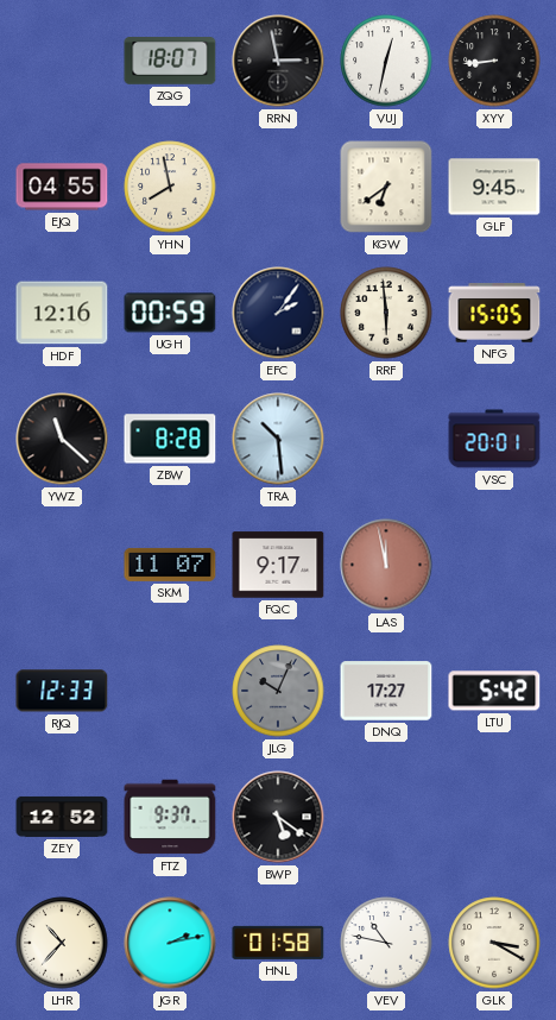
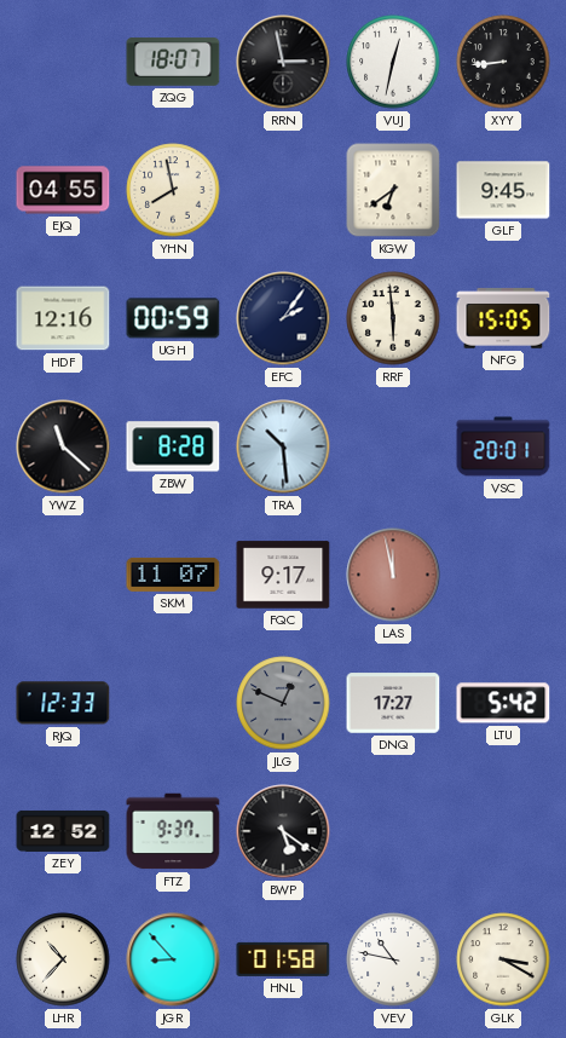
JLG: 10:04 -> 12:49
JGR: 2:13 -> 8:53
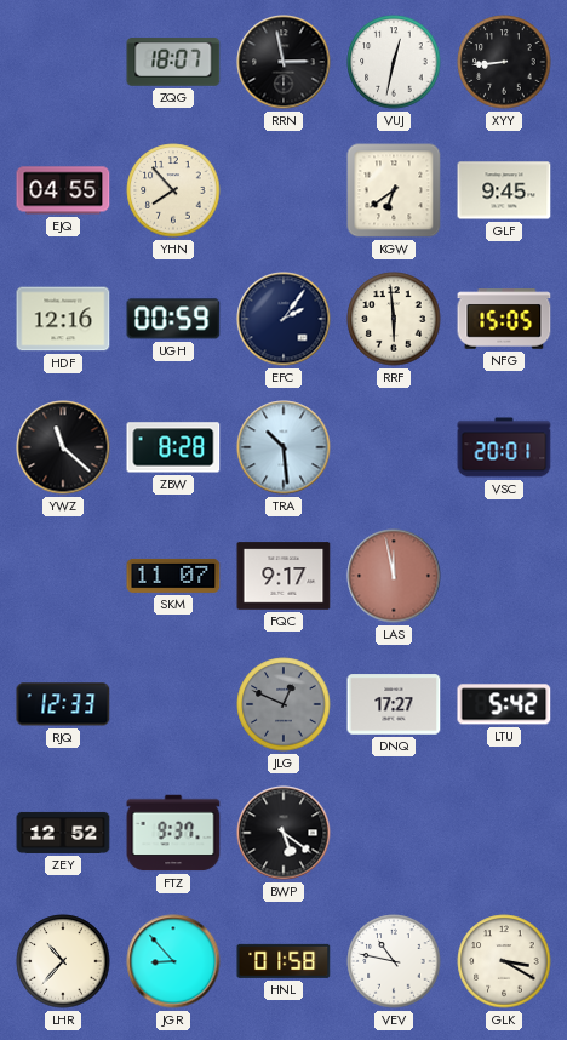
YHN: 7:58 -> 7:53
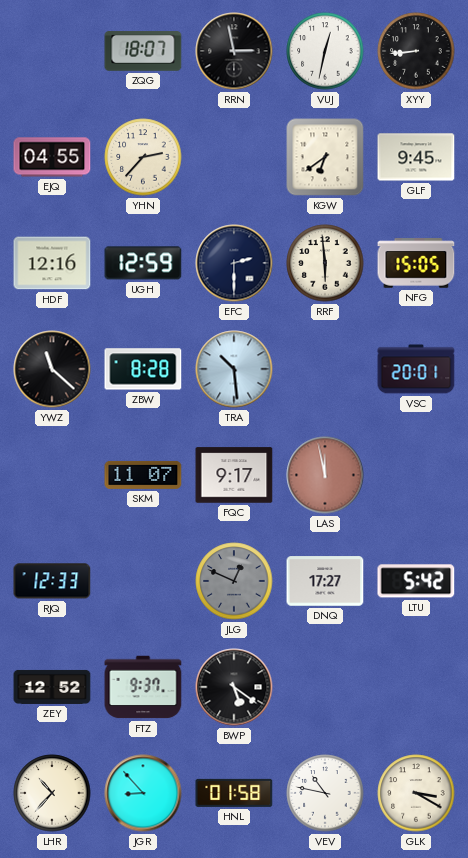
YHN: 7:53 -> 2:37
UGH: 00:59 -> 12:59
EFC: 2:06 -> 2:30
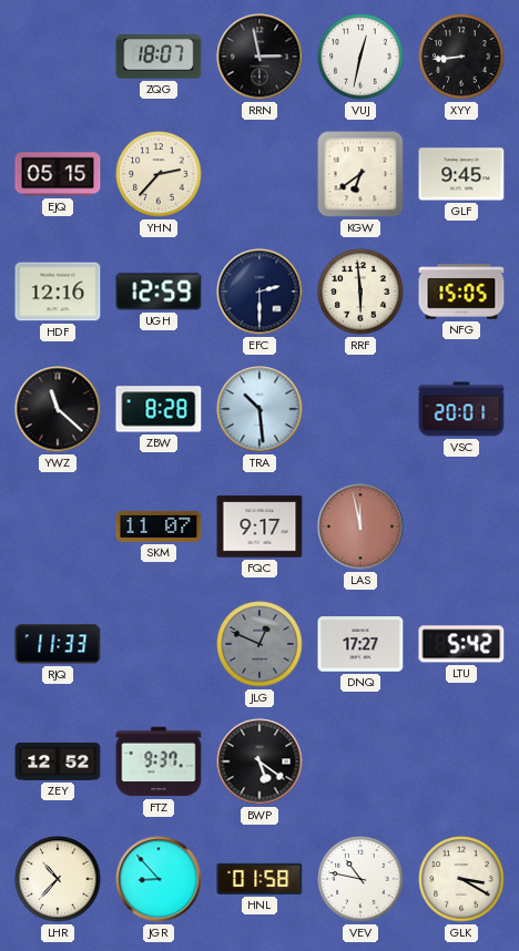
EJQ: 04:55 -> 05:15
RJQ: 12:33 -> 11:33
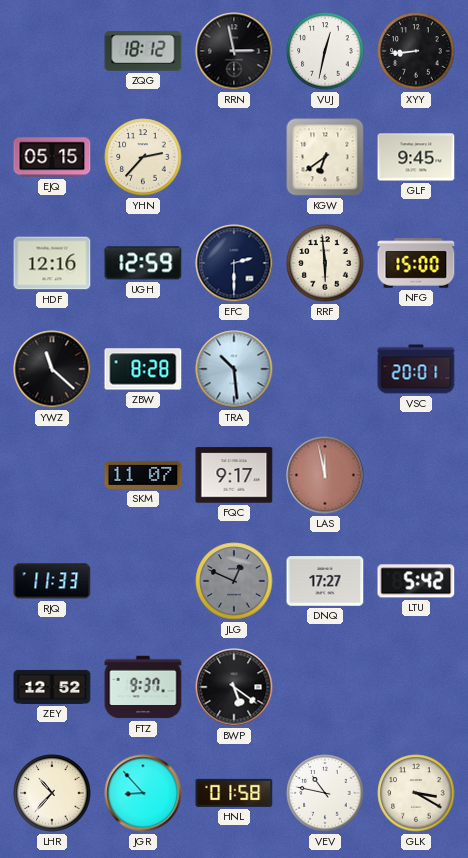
ZQG: 18:07 -> 18:12
NFG: 15:05 -> 15:00
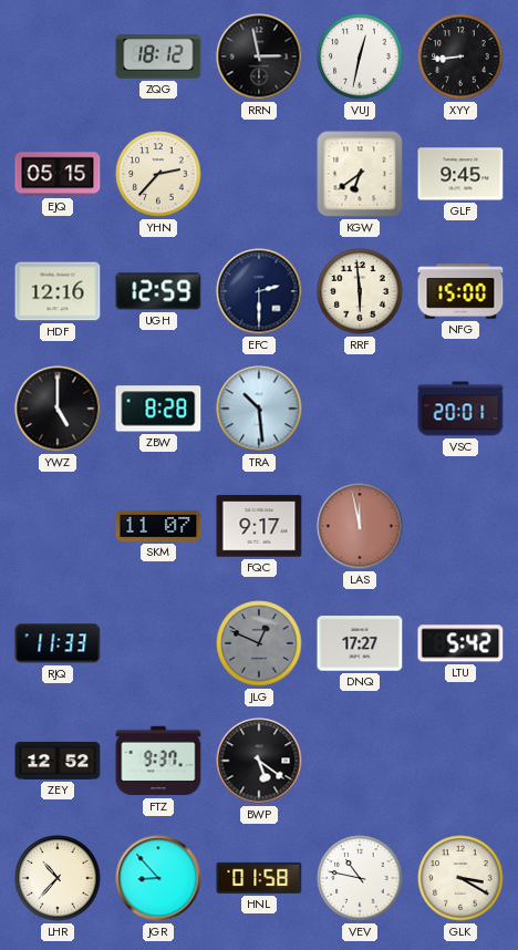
YWZ: 11:22 -> 5:00
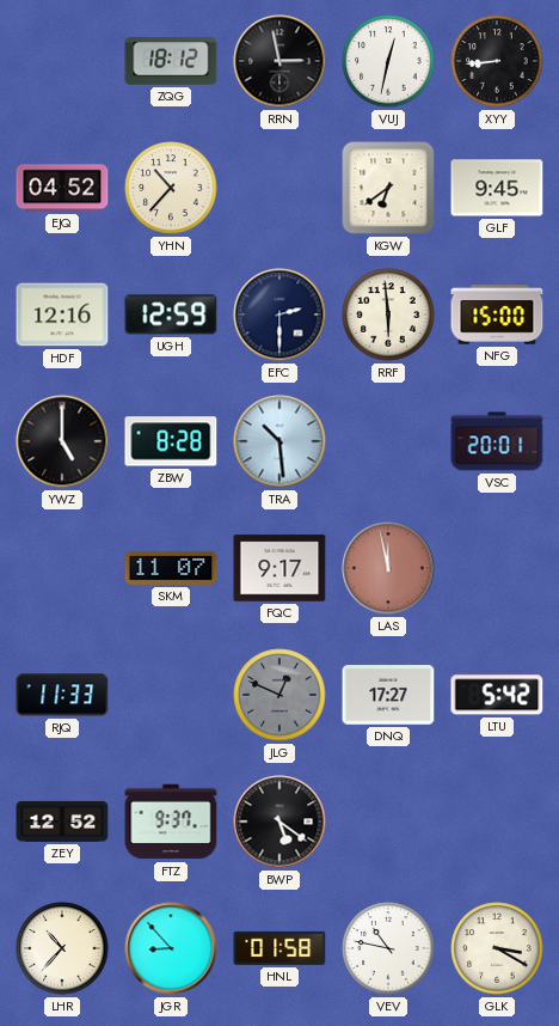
EJQ: 05:15 -> 04:52
YHN: 2:37 -> 10:37
